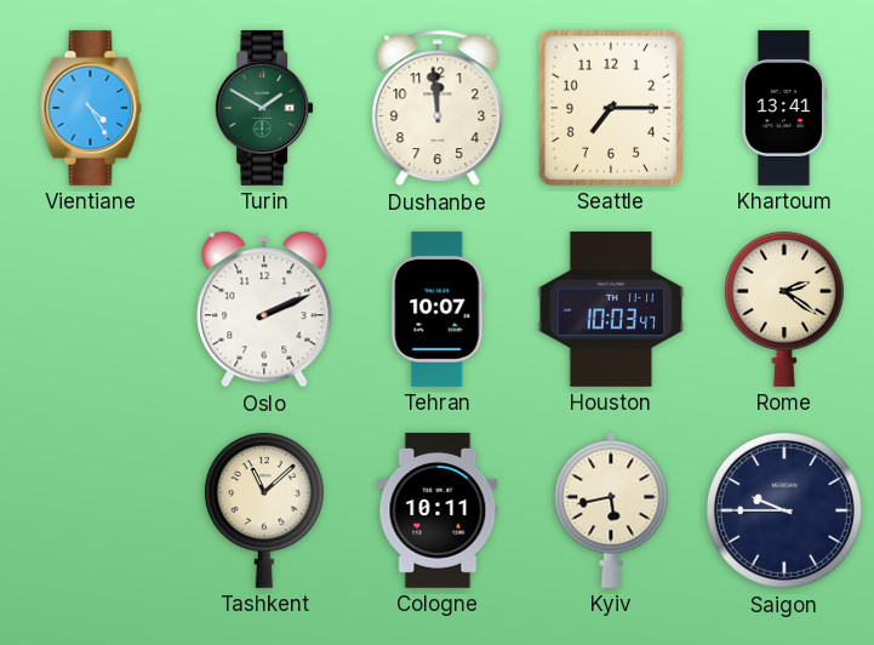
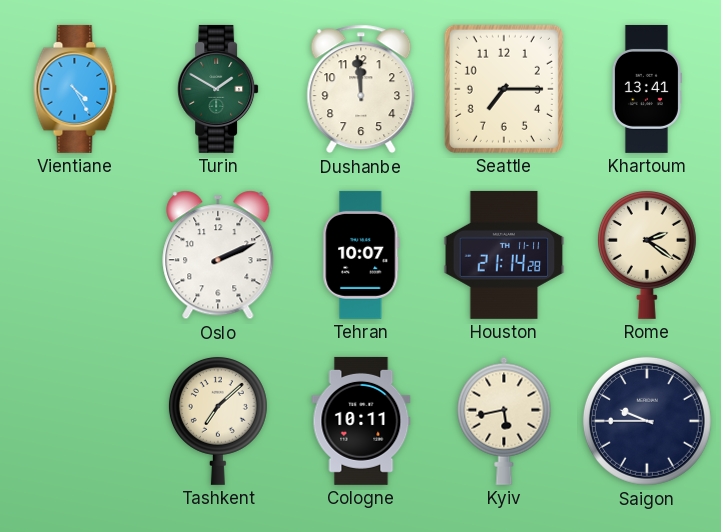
Houston: 10:03 -> 21:14
Tashkent: 11:08 -> 7:08
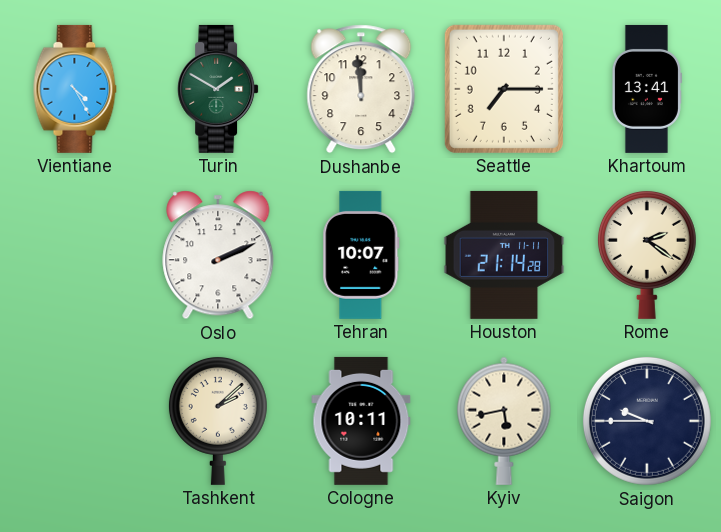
Tashkent: 7:08 -> 2:08
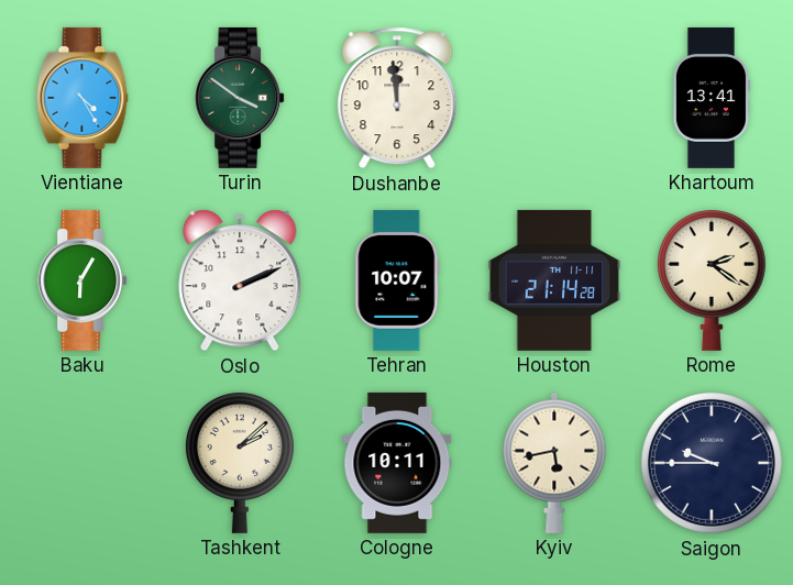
Turin: 1:50 -> 3:51
Seattle: 7:15 -> none
Baku: none -> 6:05
